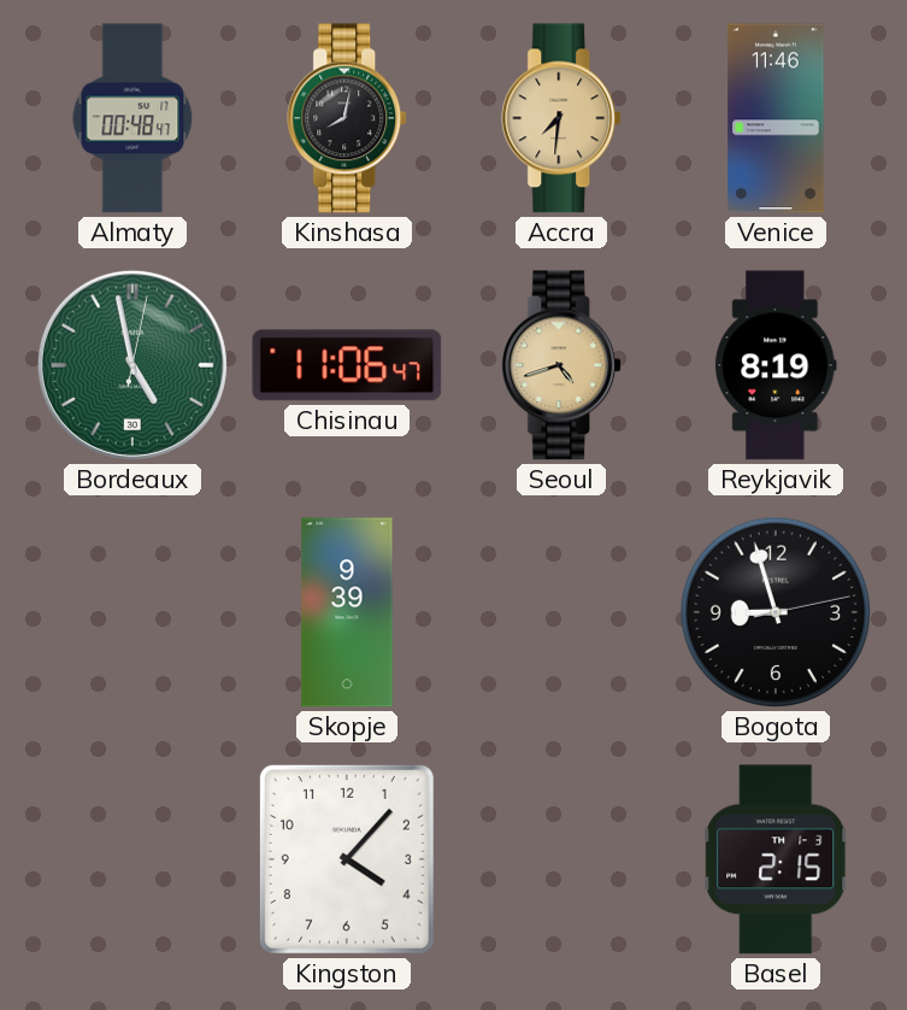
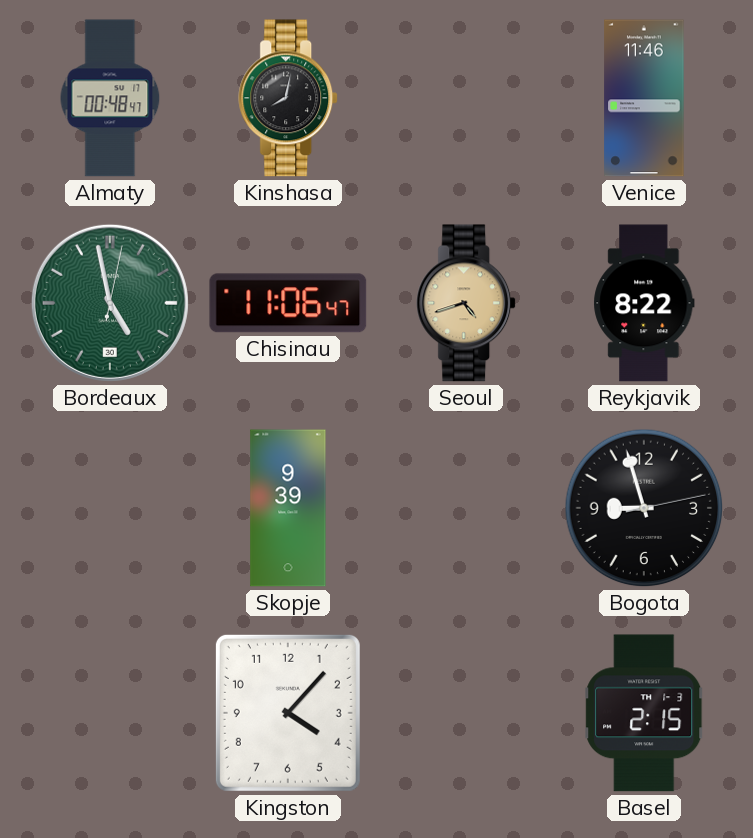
Accra: 7:31 -> none
Reykjavik: 8:19 -> 8:22
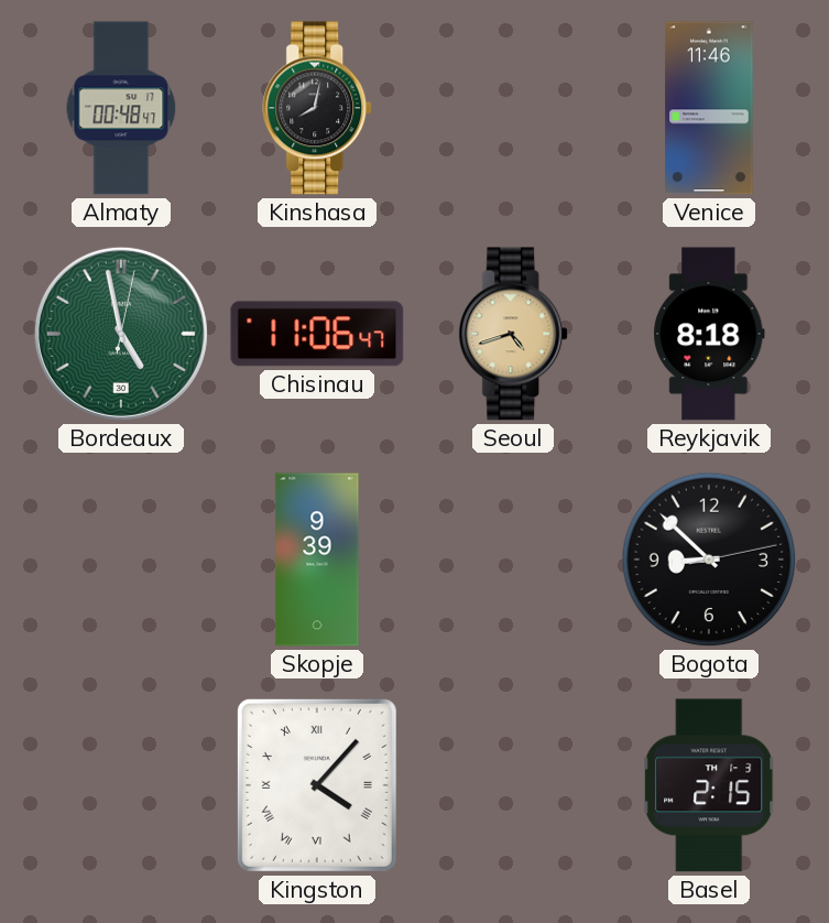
Reykjavik: 8:22 -> 8:18
Bogota: 8:57 -> 8:52
Kingston numerals: Arabic -> Roman
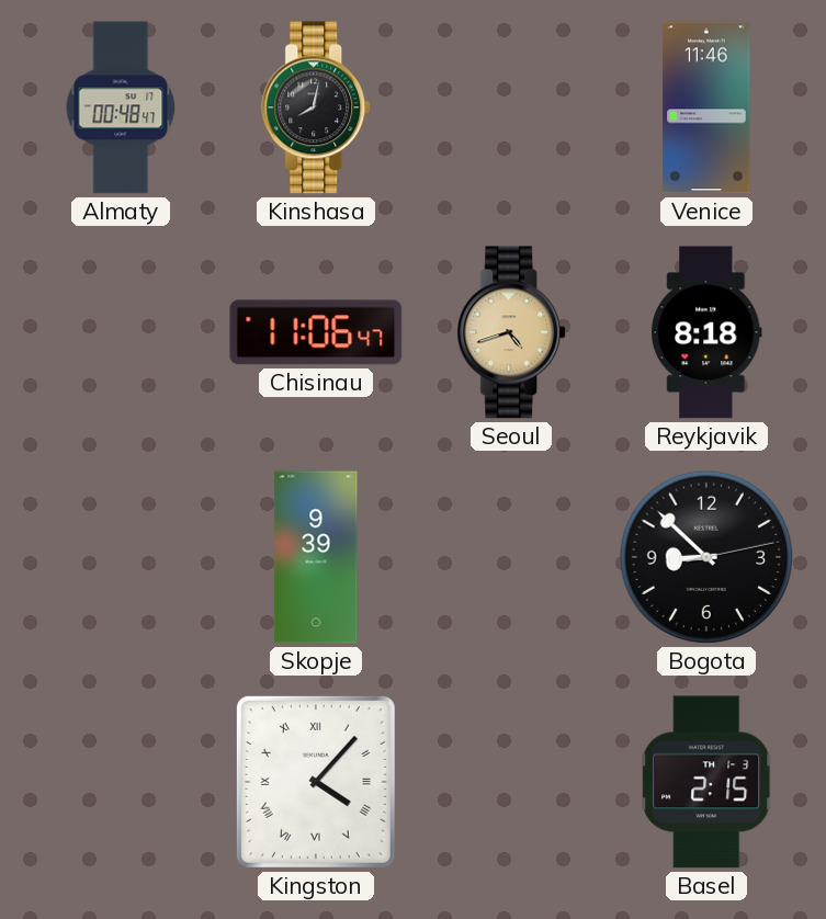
Bordeaux: 4:58 -> none
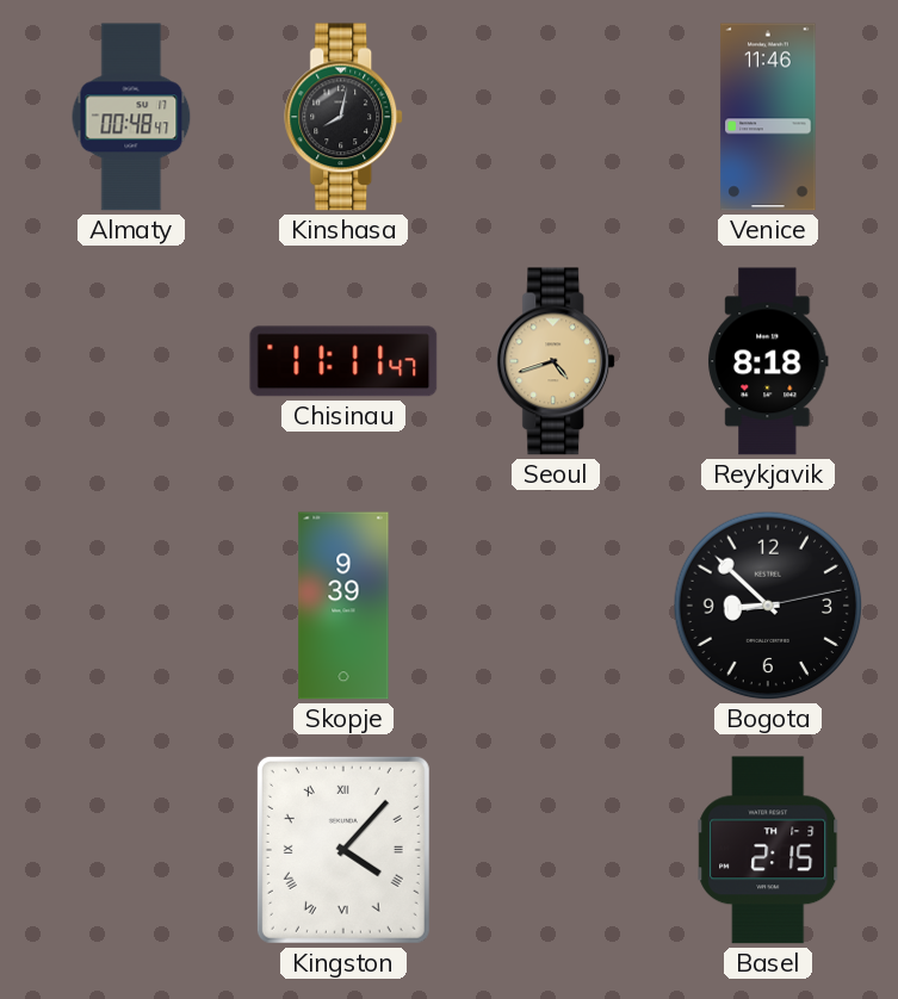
Chisinau: 11:06 -> 11:11
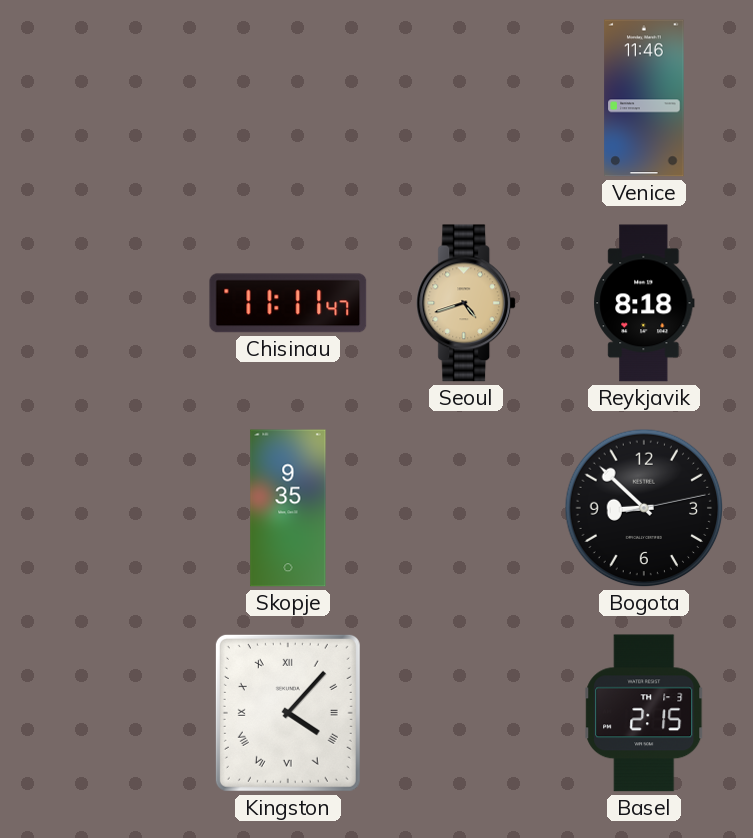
Almaty: 00:48 -> none
Kinshasa: 8:02 -> none
Skopje: 9:39 -> 9:35
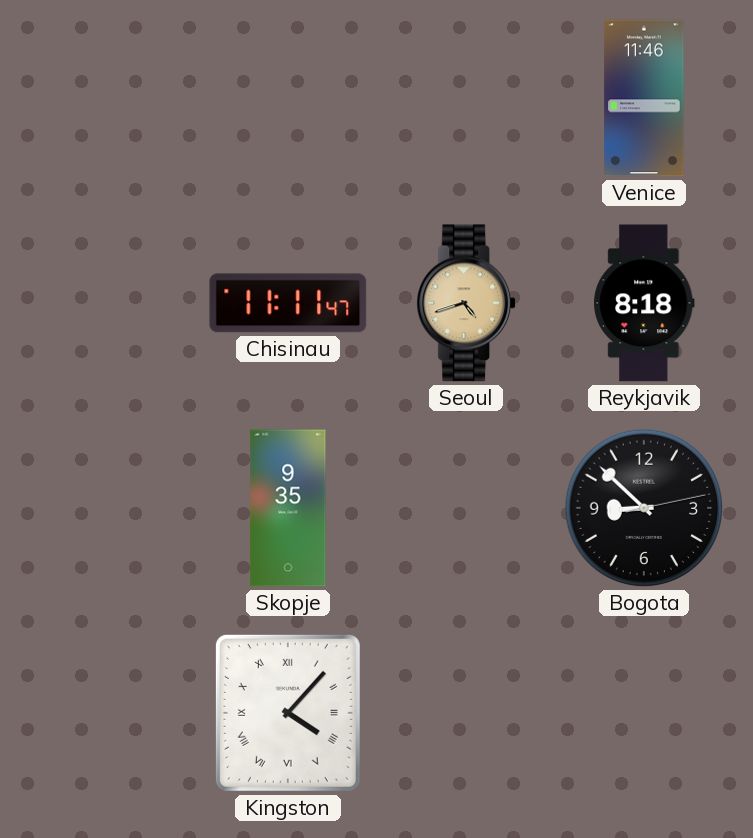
Basel: 2:15 -> none
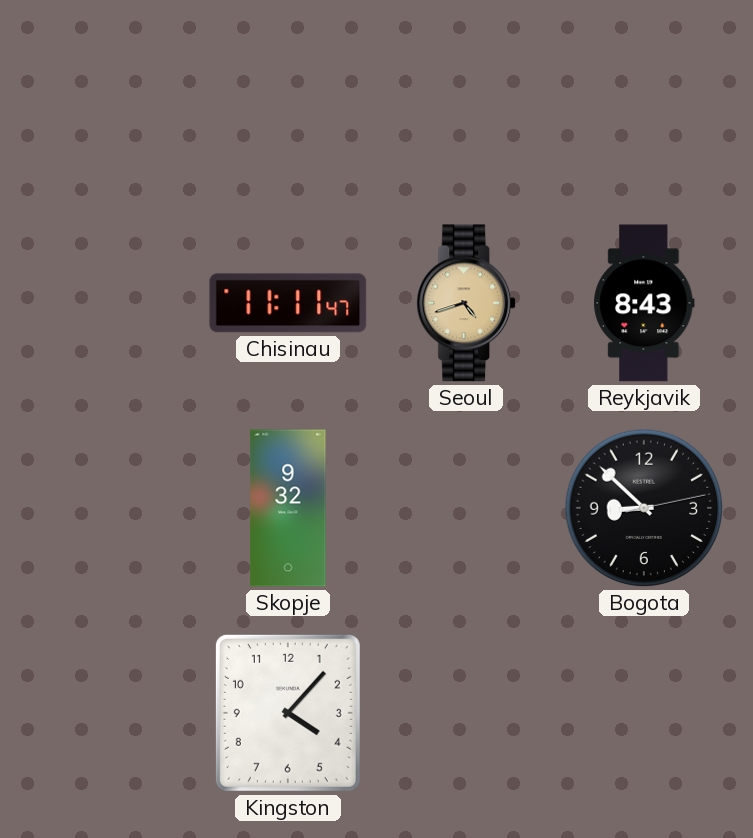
Venice: 11:46 -> none
Reykjavik: 8:18 -> 8:43
Skopje: 9:35 -> 9:32
Kingston numerals: Roman -> Arabic
